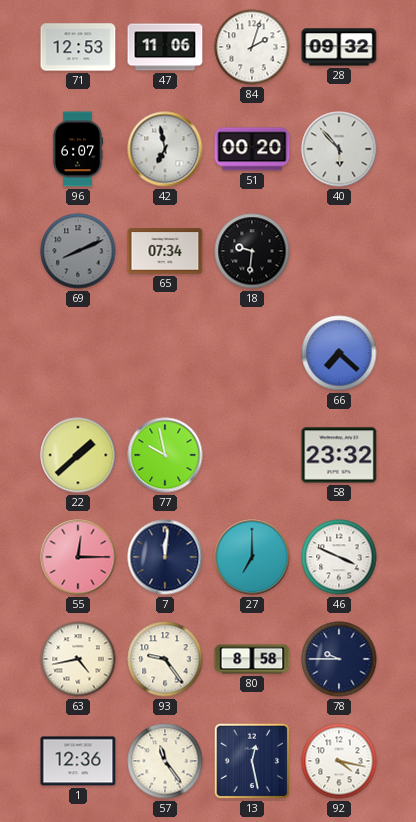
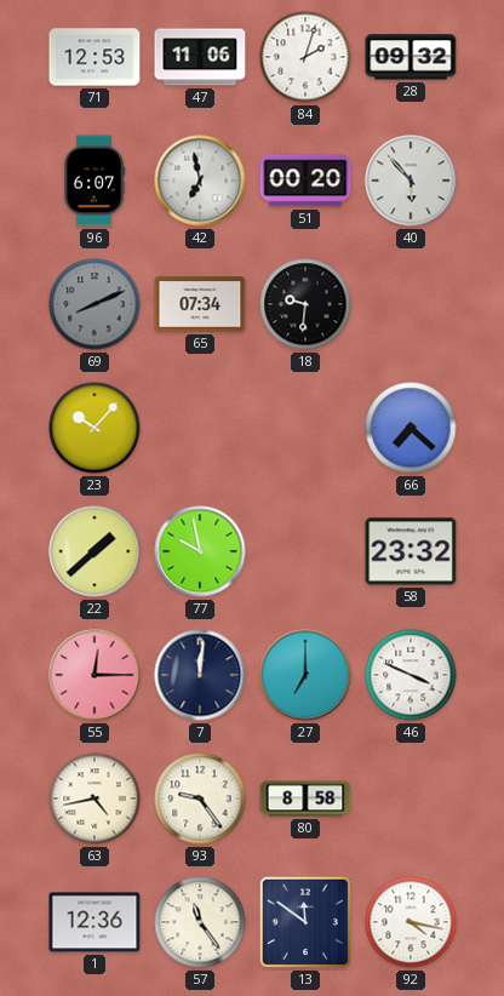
23: none -> 10:07
78: 9:45 -> none
13: 12:28 -> 11:51
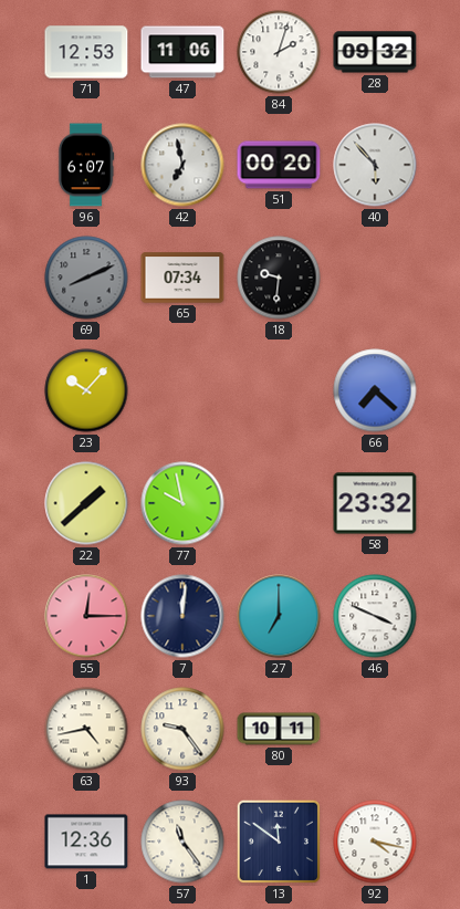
80: 8:58 -> 10:11
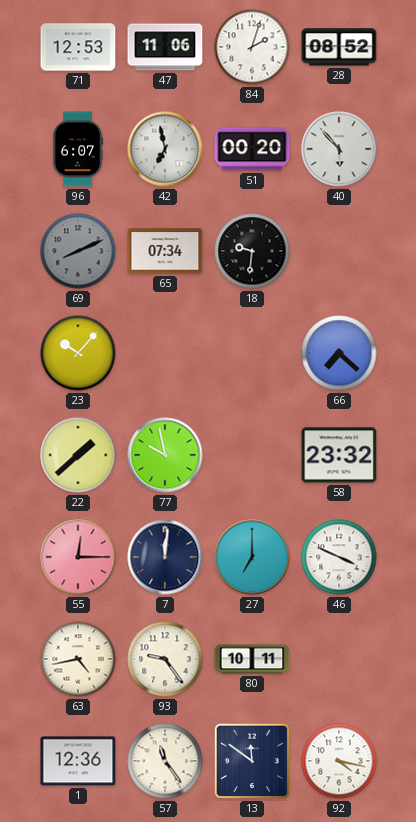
28: 09:32 -> 08:52
